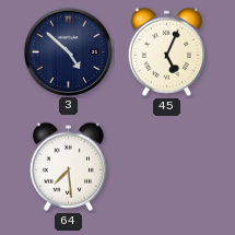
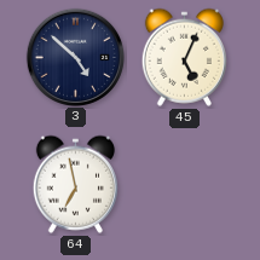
64: 7:29 -> 6:58
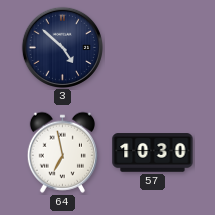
45: 5:04 -> none
57: none -> 10:30
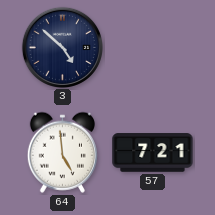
64: 6:58 -> 4:59
57: 10:30 -> 7:21
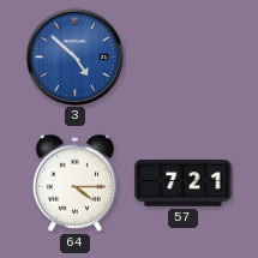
3 dial: navy -> blue
64: 4:59 -> 4:15
